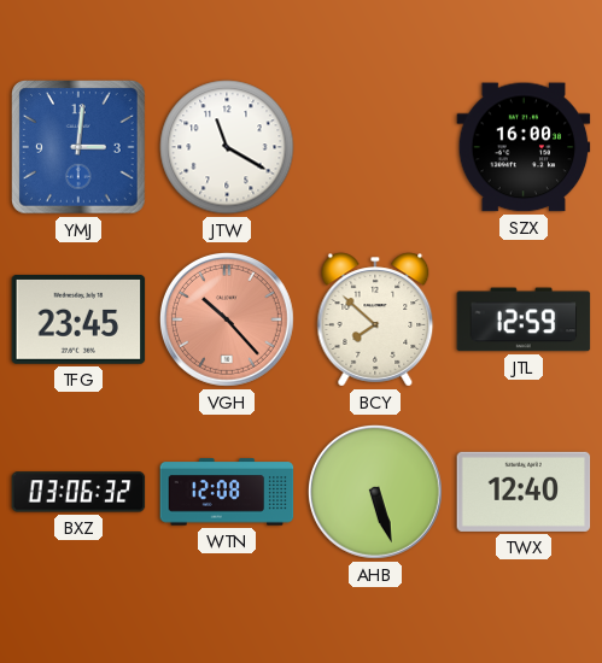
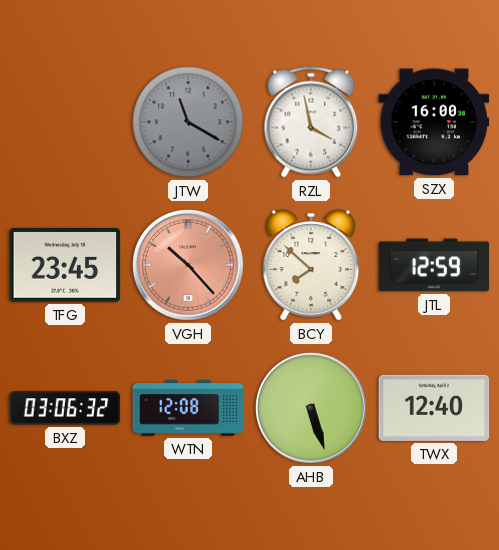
YMJ: 3:01 -> none
JTW dial: white -> grey
RZL: none -> 3:58
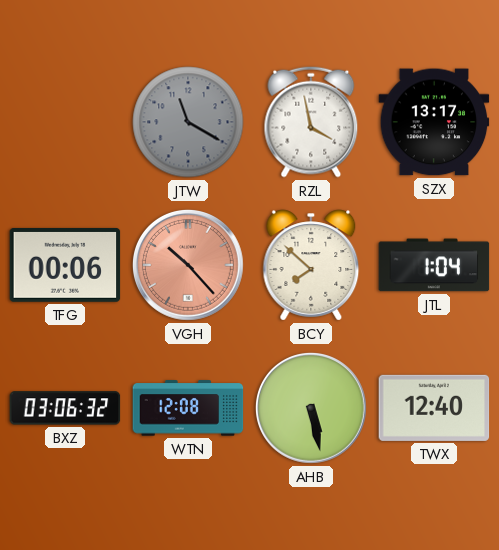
SZX: 16:00 -> 13:17
TFG: 23:45 -> 00:06
JTL: 12:59 -> 1:04
AHB: 5:27 -> 5:28
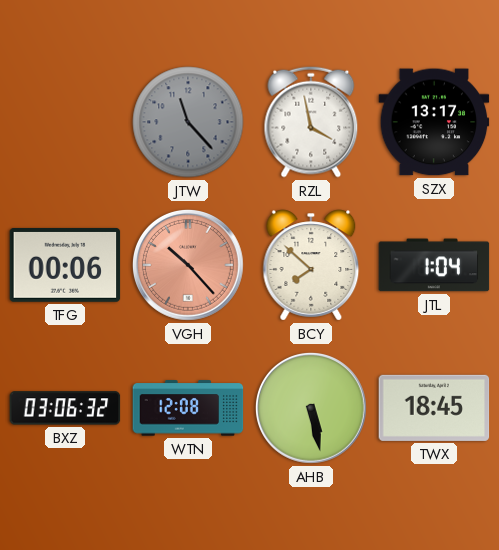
JTW: 11:20 -> 11:23
TWX: 12:40 -> 18:45
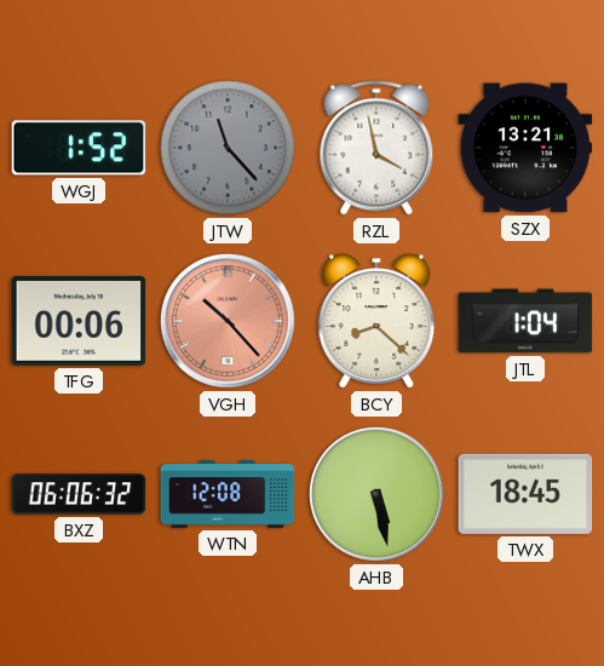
WGJ: none -> 1:52
SZX: 13:17 -> 13:21
BCY: 7:52 -> 8:22
BXZ: 03:06 -> 06:06
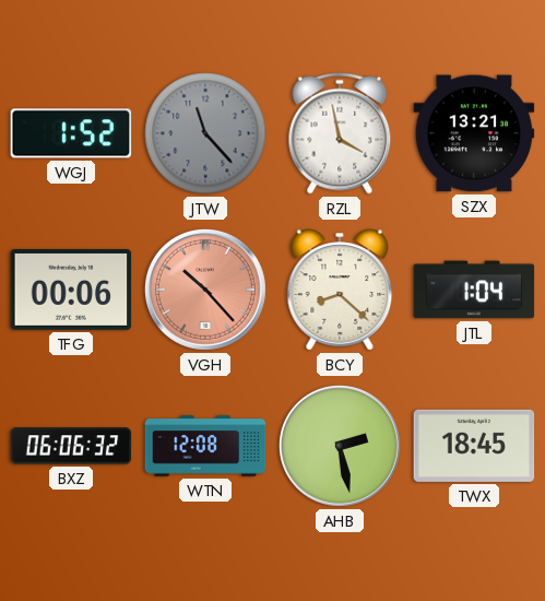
AHB: 5:28 -> 2:28
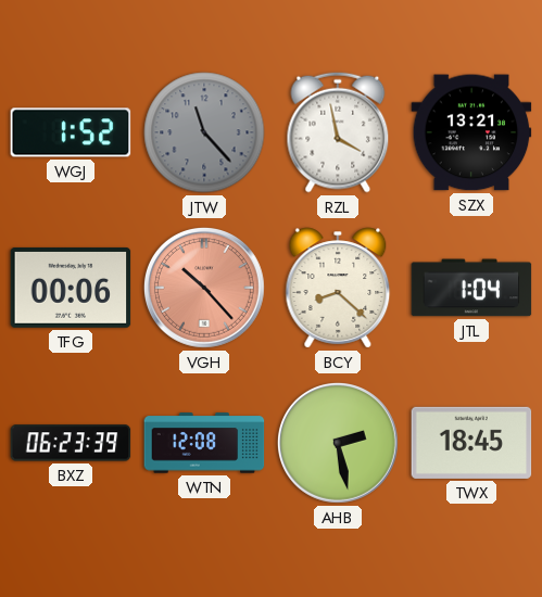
BXZ: 06:06 -> 06:23
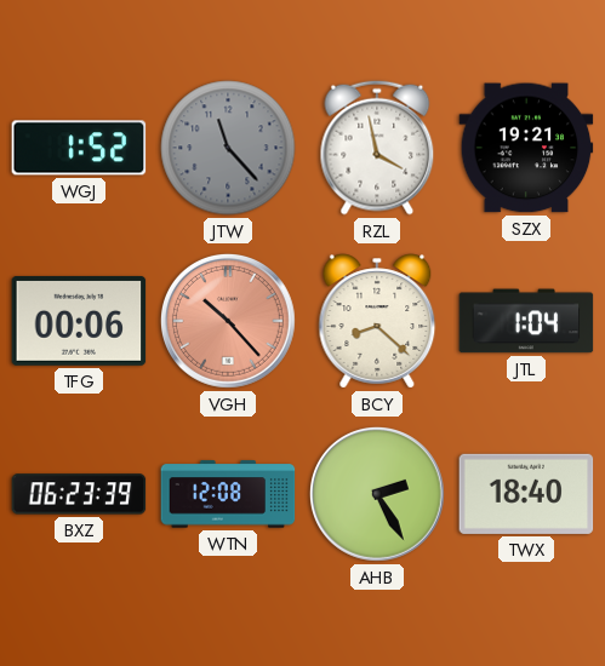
SZX: 13:21 -> 19:21
AHB: 2:28 -> 2:25
TWX: 18:45 -> 18:40
